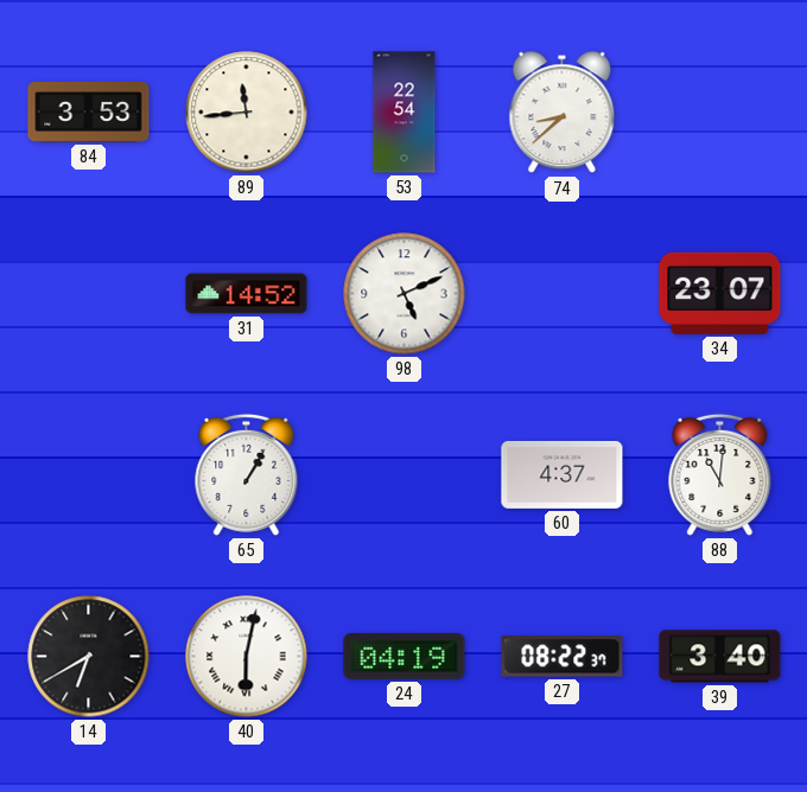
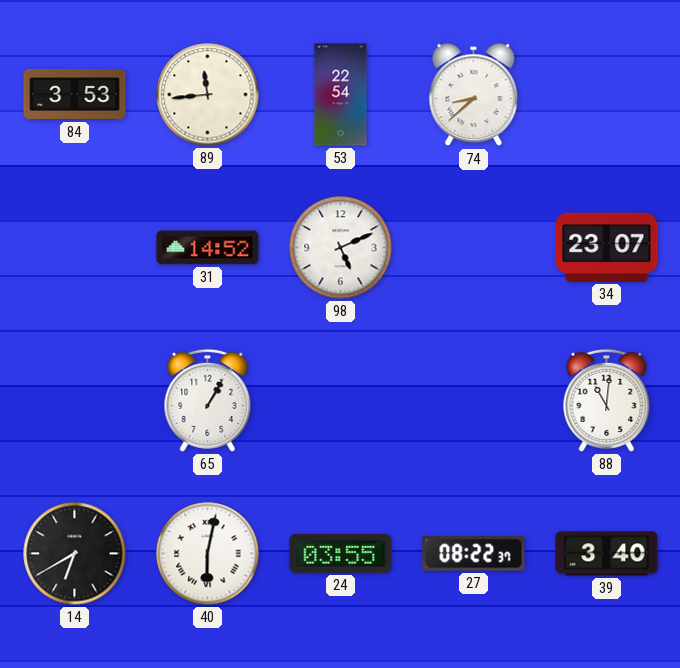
60: 4:37 -> none
24: 04:19 -> 03:55
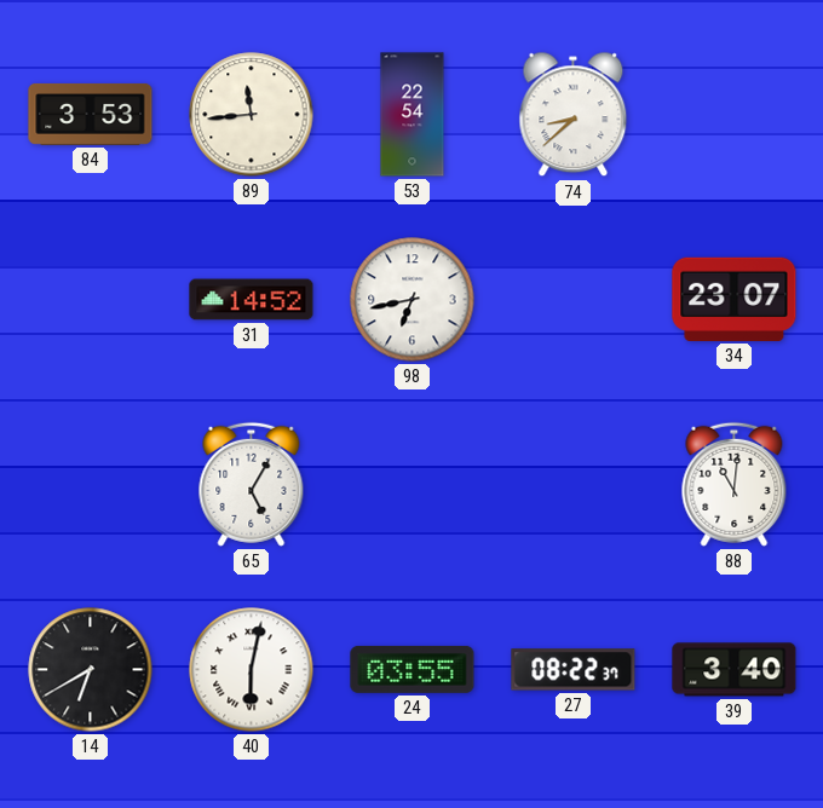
98: 5:11 -> 6:43
65: 1:05 -> 5:05
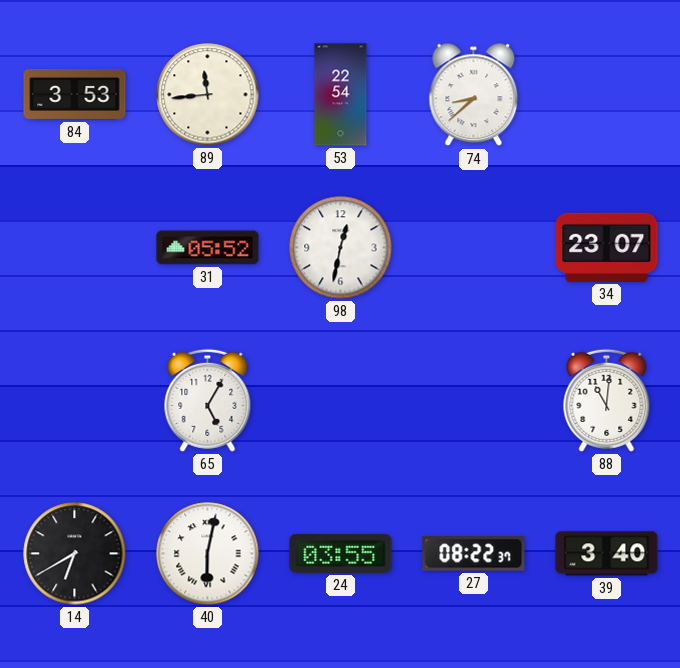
31: 14:52 -> 05:52
98: 6:43 -> 12:32
